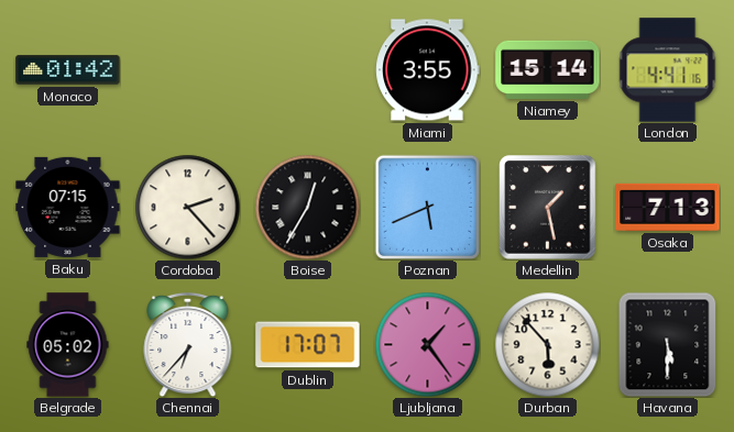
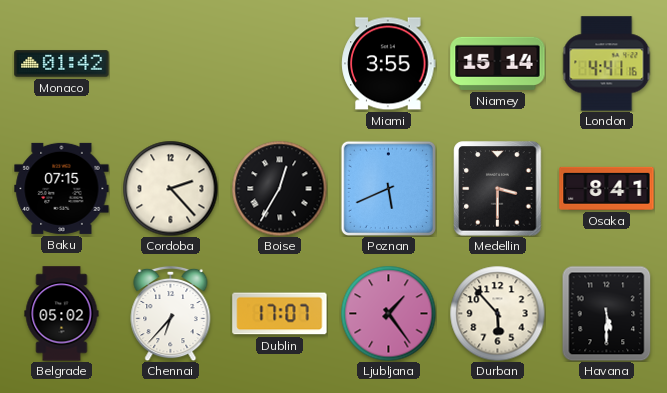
Medellin: 1:28 -> 3:30
Osaka: 7:13 -> 8:41
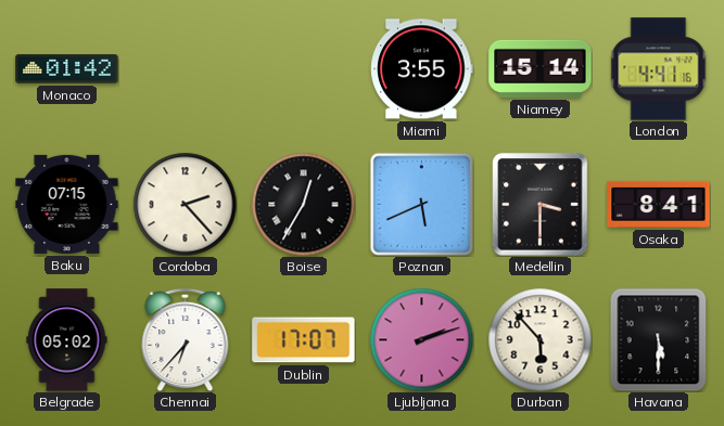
Ljubljana: 1:24 -> 2:12
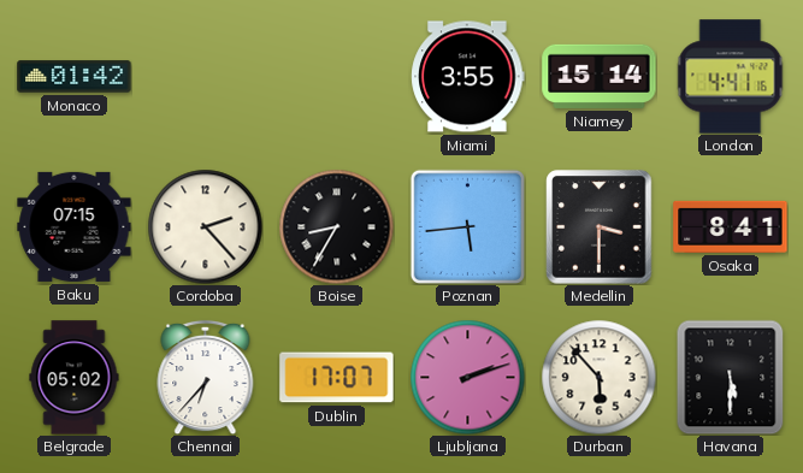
Boise: 12:35 -> 8:35
Poznan: 5:41 -> 5:44
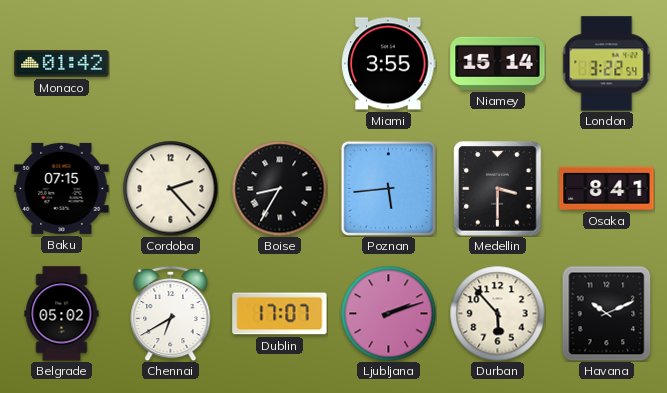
London: 4:41 -> 3:22
Chennai: 6:37 -> 6:40
Havana: 5:30 -> 10:11
